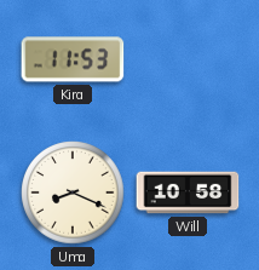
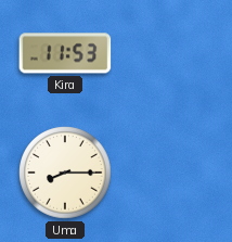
Uma: 8:19 -> 8:15
Will: 10:58 -> none
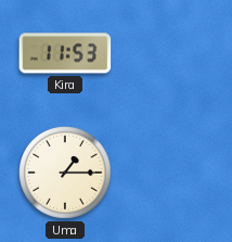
Uma: 8:15 -> 1:15
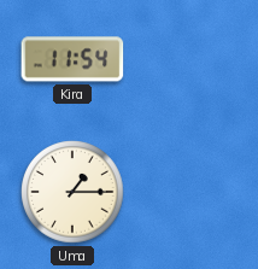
Kira: 11:53 -> 11:54
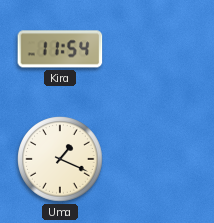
Uma: 1:15 -> 1:19
